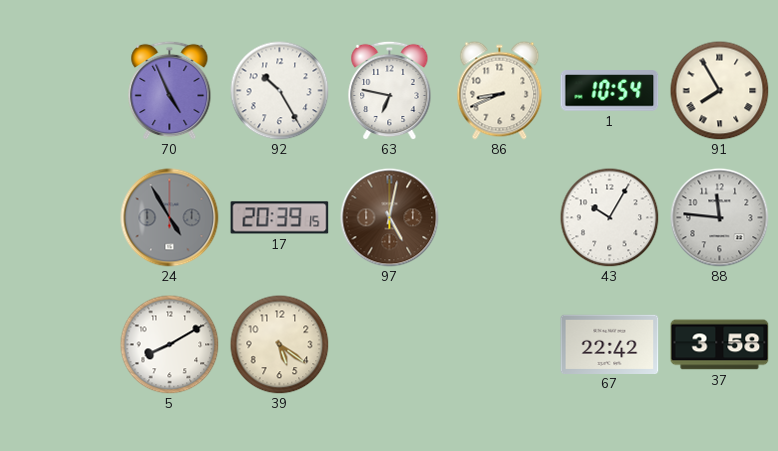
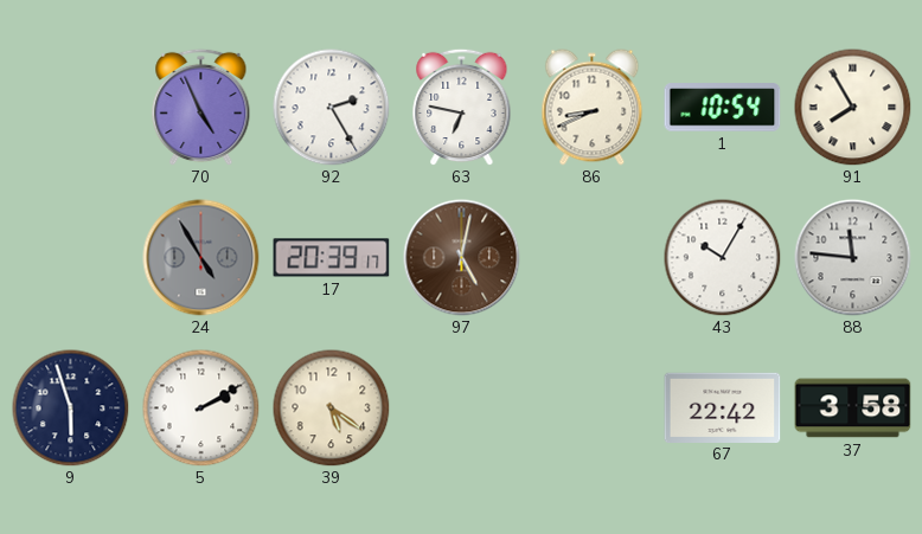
92: 10:25 -> 2:25
17: 20:39:15 -> 20:39:17
9: none -> 5:57
5: 8:10 -> 2:10
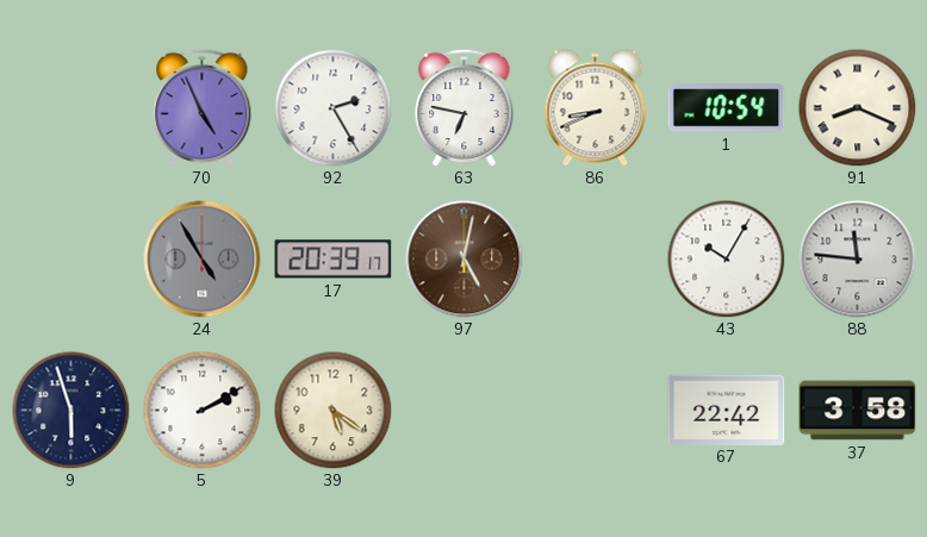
91: 7:55 -> 8:19
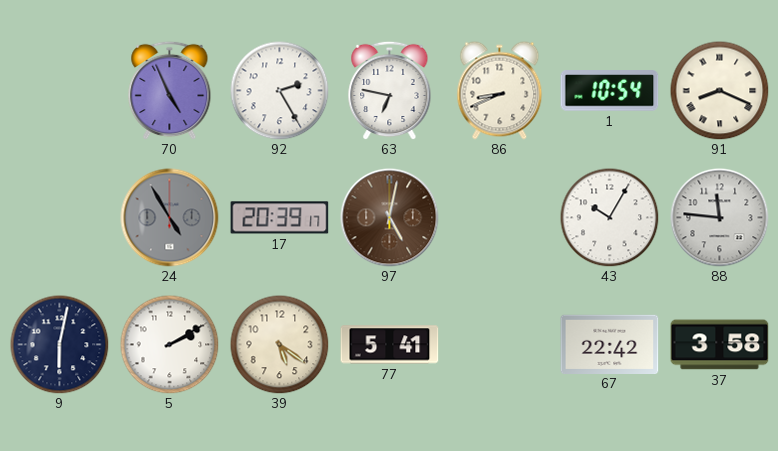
9: 5:57 -> 6:02
77: none -> 5:41
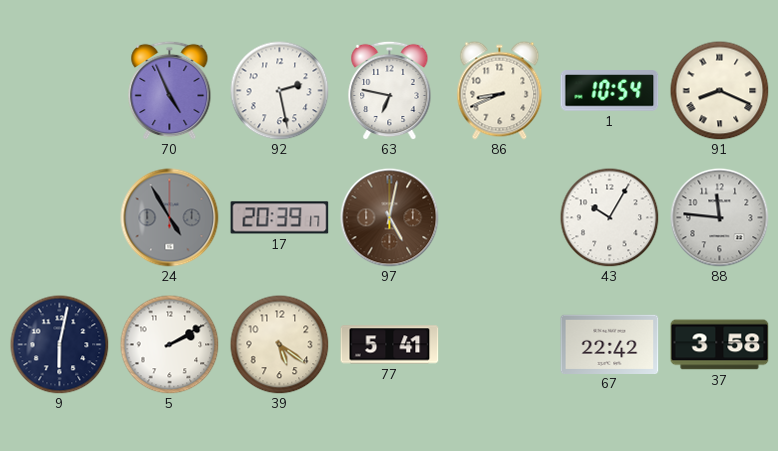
92: 2:25 -> 2:28
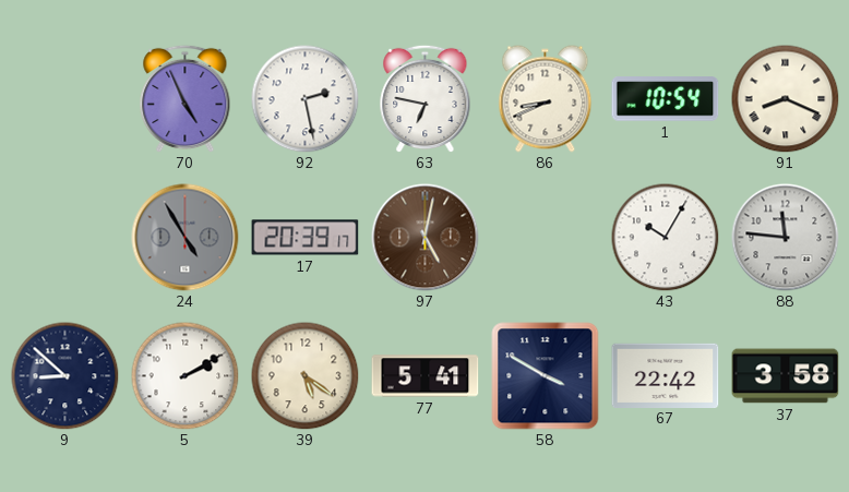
9: 6:02 -> 8:52
58: none -> 3:50
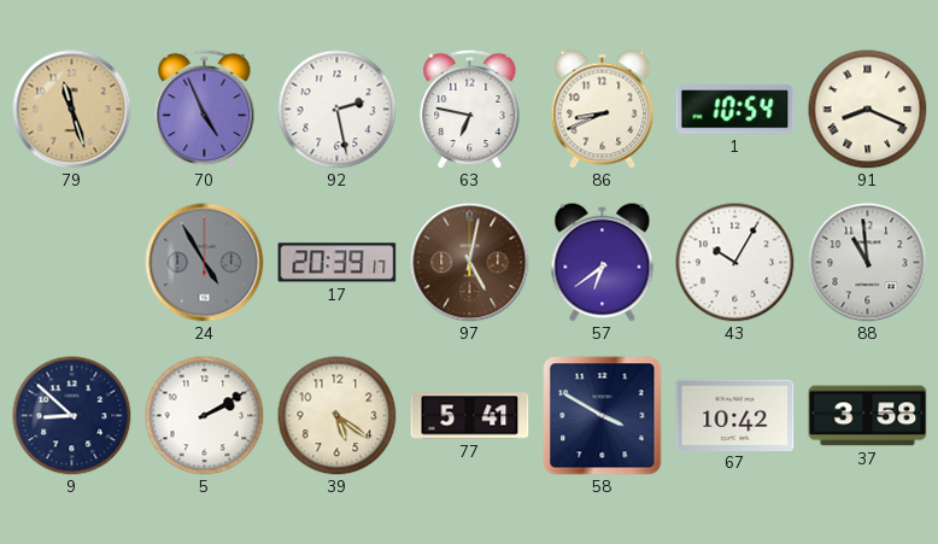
79: none -> 11:27
57: none -> 6:39
88: 11:46 -> 10:59
67: 22:42 -> 10:42
